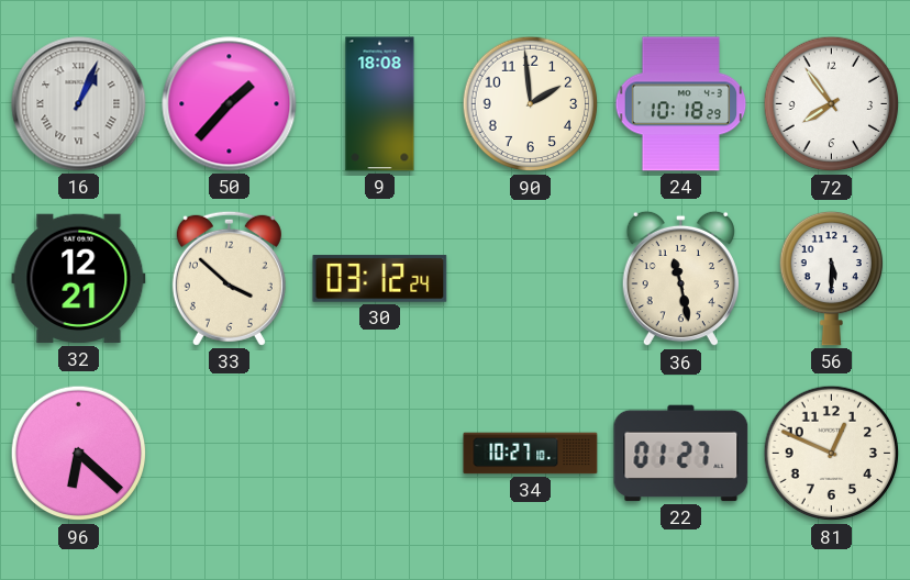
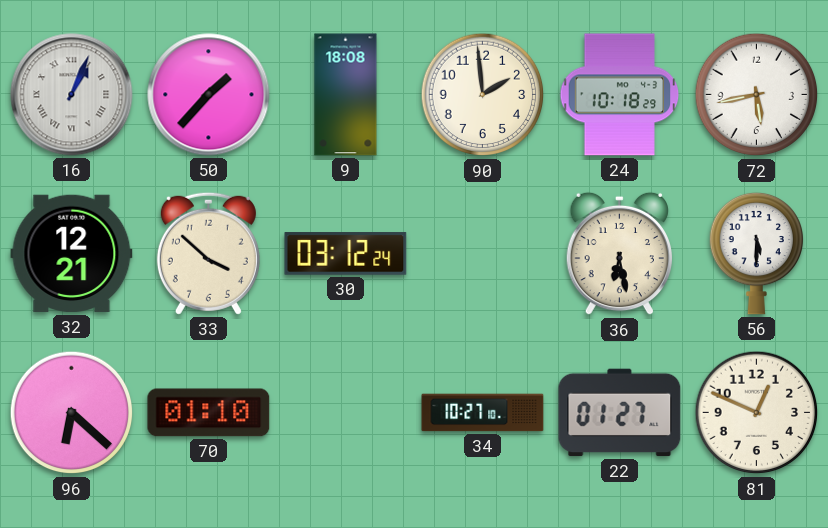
72: 7:54 -> 5:43
36: 11:28 -> 6:28
70: none -> 01:10
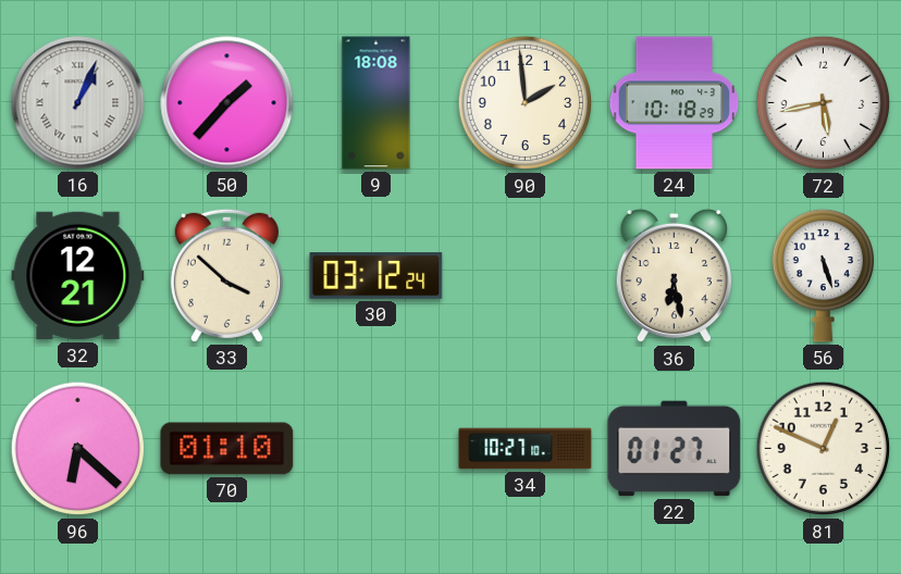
56: 5:30 -> 5:27
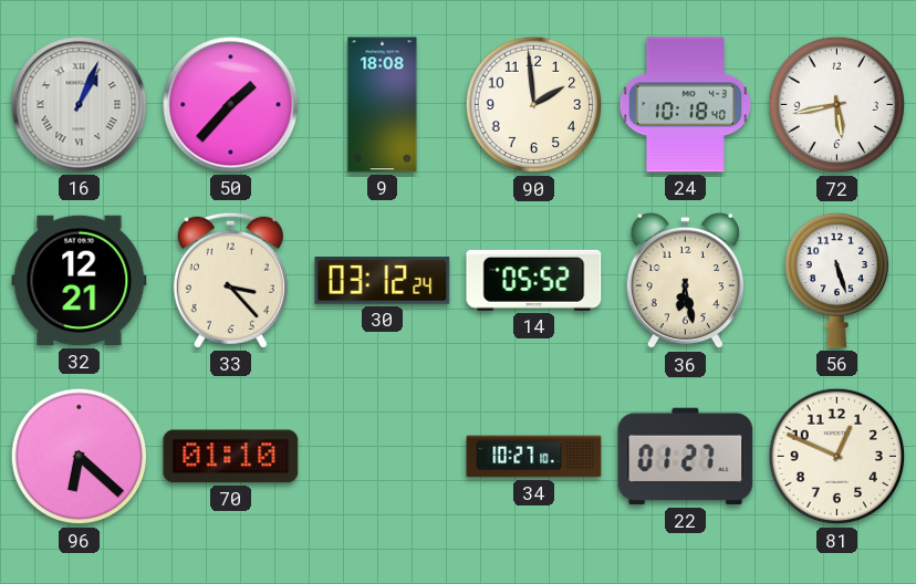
24: 10:18:29 -> 10:18:40
33: 3:52 -> 3:23
14: none -> 05:52
